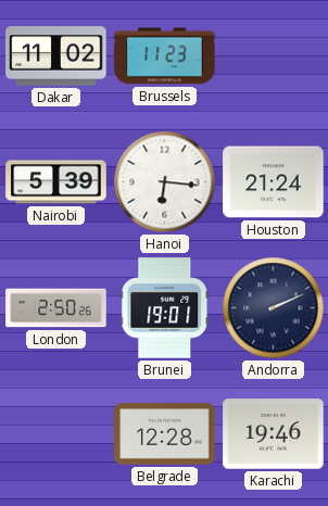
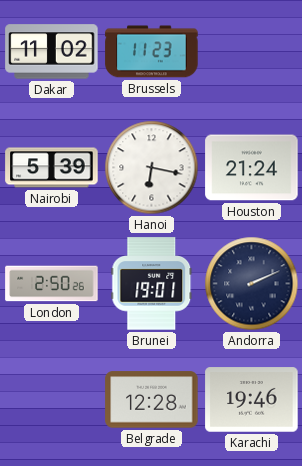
Hanoi: 6:16 -> 6:17
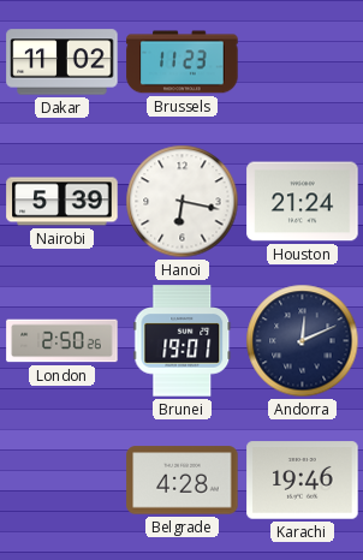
Andorra: 2:11 -> 12:11
Belgrade: 12:28 -> 4:28
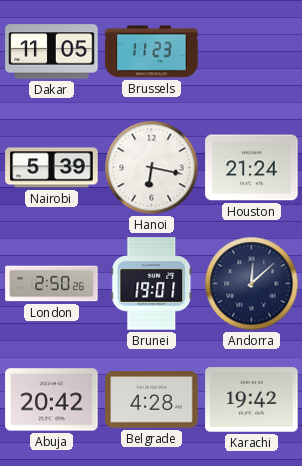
Dakar: 11:02 -> 11:05
Andorra: 12:11 -> 12:08
Abuja: none -> 20:42
Karachi: 19:46 -> 19:42
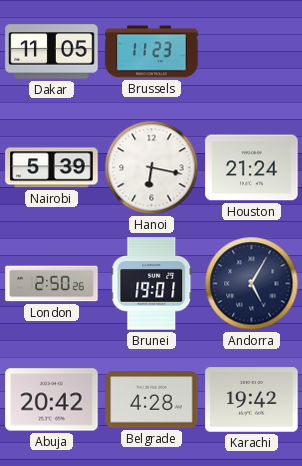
Andorra: 12:08 -> 5:05
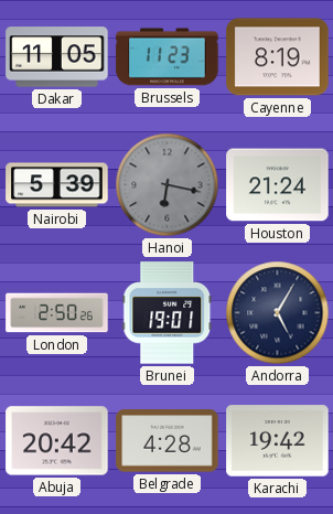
Cayenne: none -> 8:19
Hanoi dial: white -> grey
